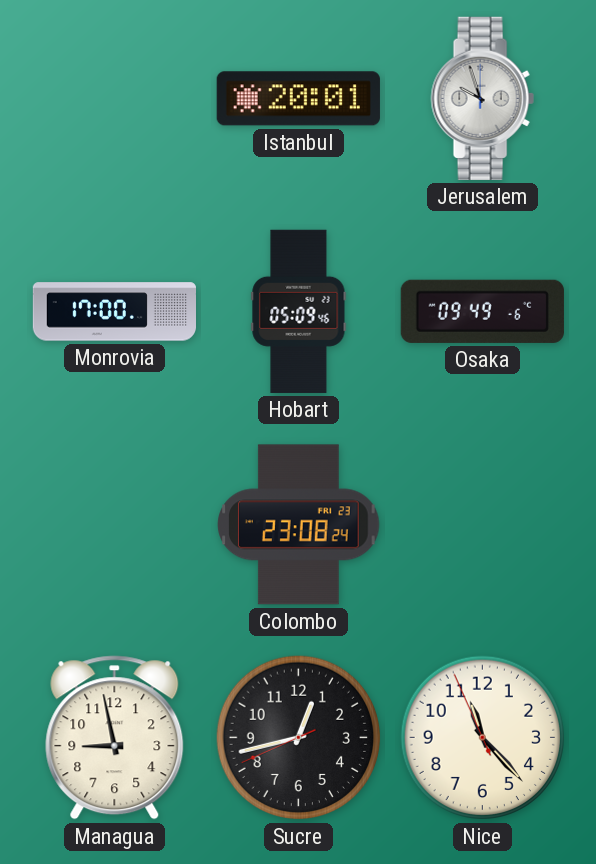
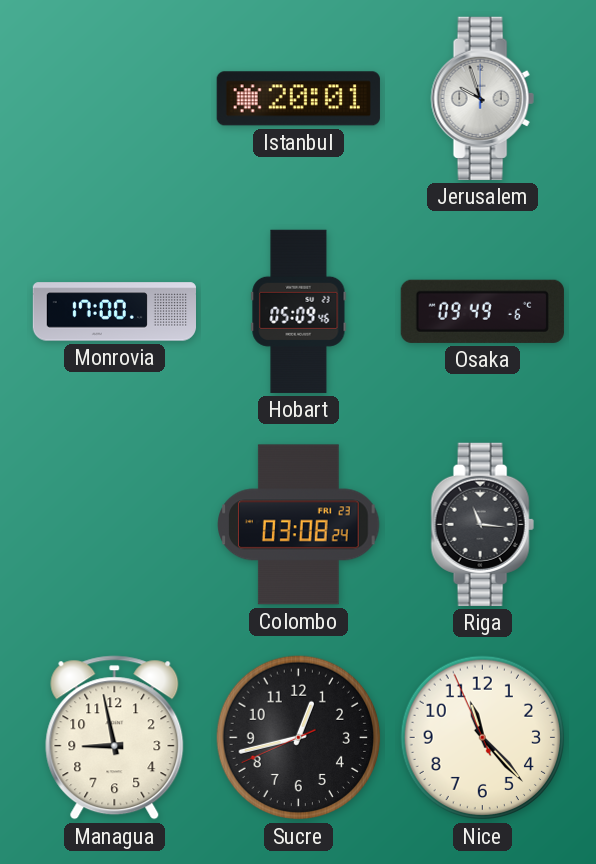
Colombo: 23:08 -> 03:08
Riga: none -> 11:16
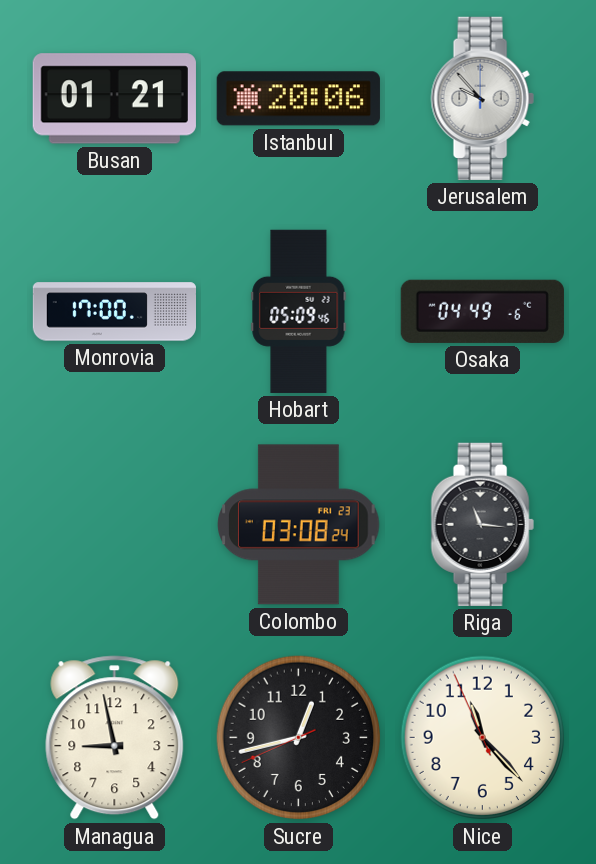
Busan: none -> 01:21
Istanbul: 20:01 -> 20:06
Jerusalem: 9:57 -> 9:53
Osaka: 09:49 -> 04:49
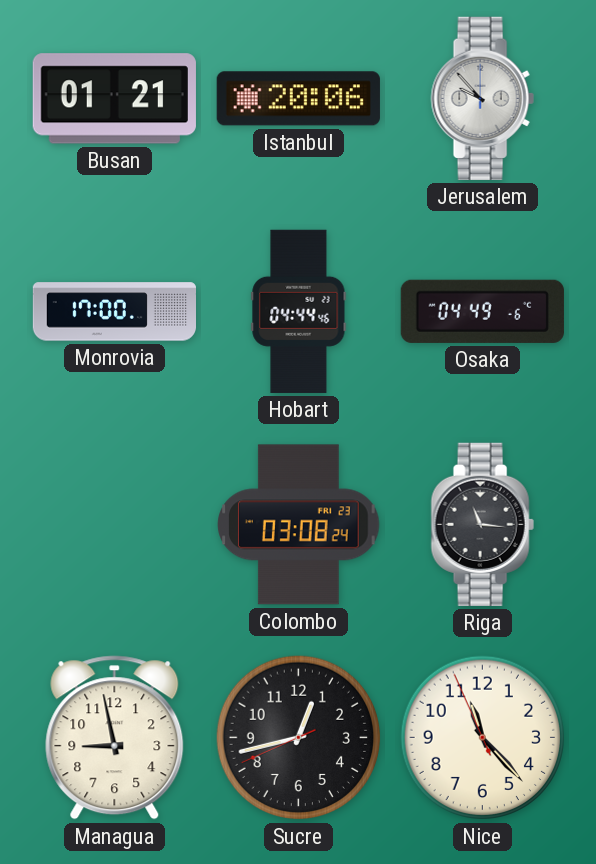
Hobart: 05:09 -> 04:44
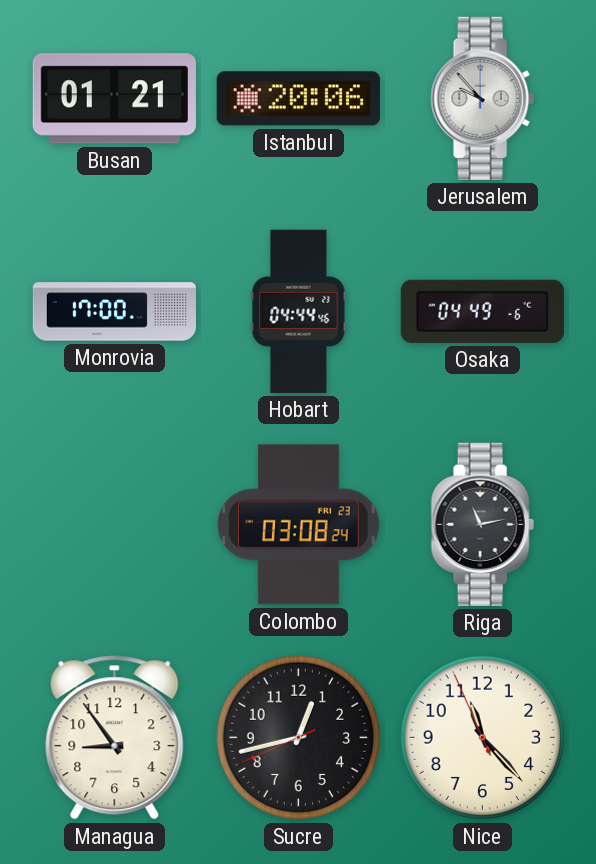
Riga: 11:16 -> 11:13
Managua: 8:58 -> 8:54
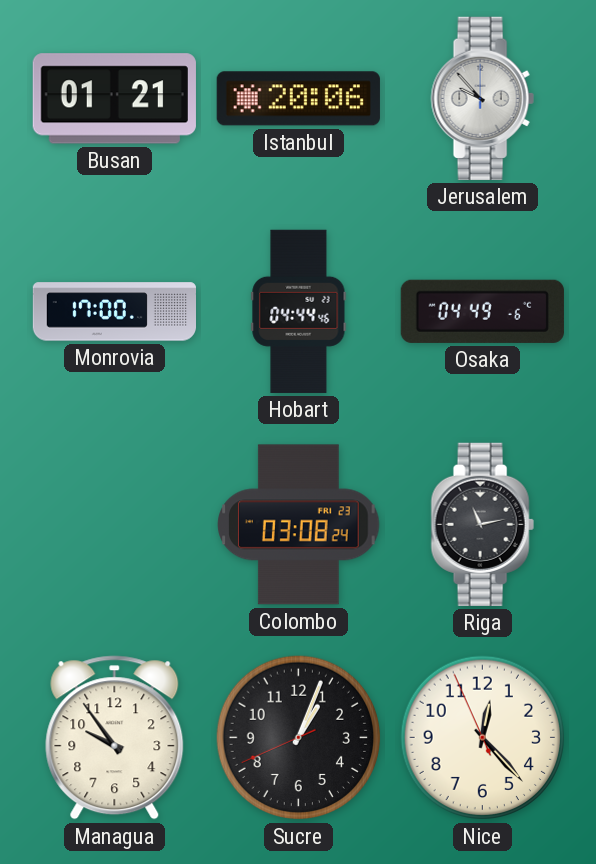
Managua: 8:54 -> 9:54
Sucre: 12:42 -> 1:03
Nice: 11:22 -> 12:22
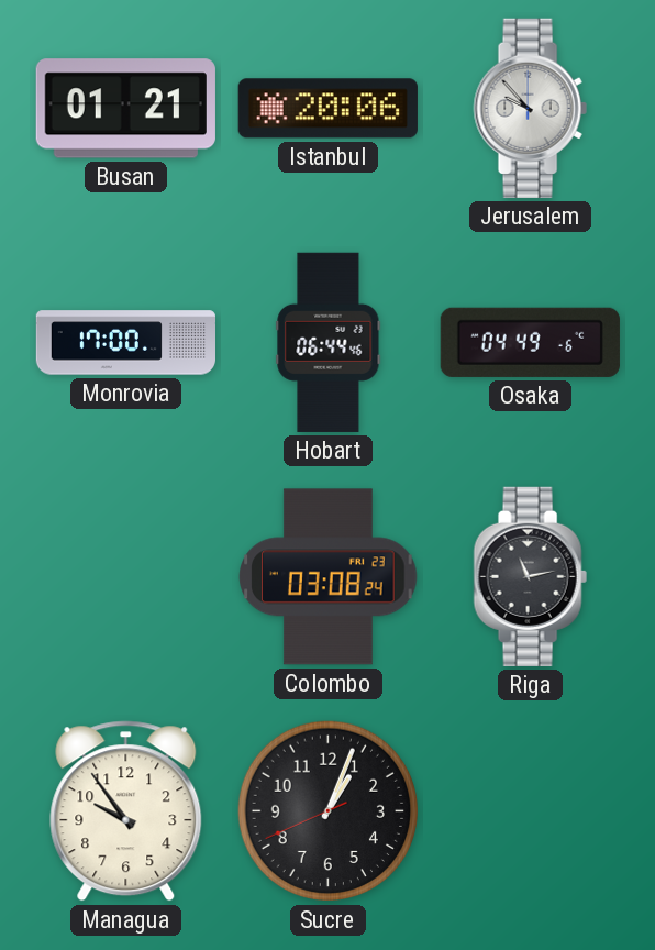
Hobart: 04:44 -> 06:44
Nice: 12:22 -> none
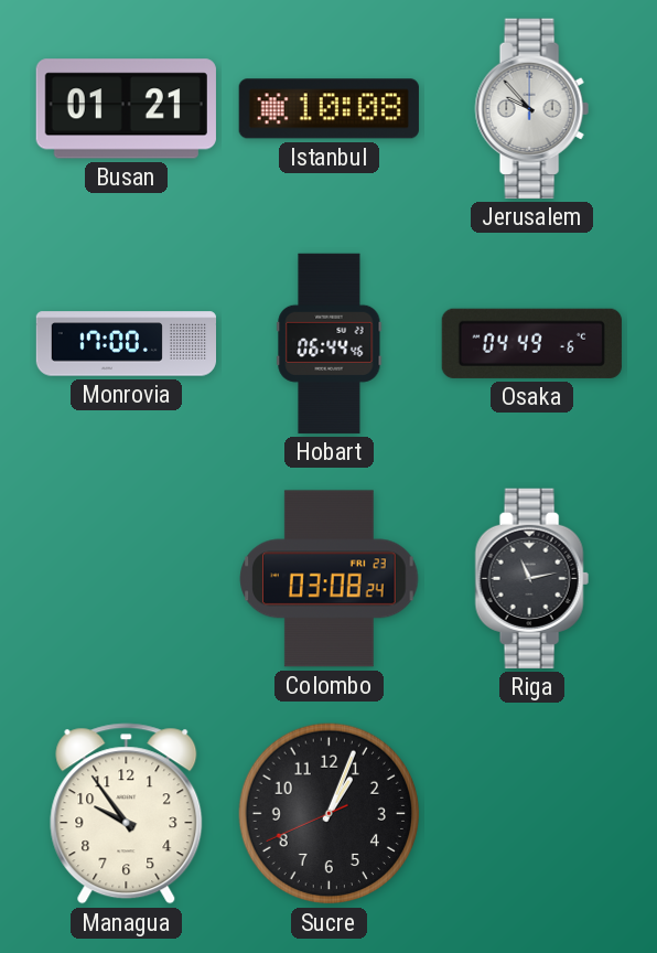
Istanbul: 20:06 -> 10:08
